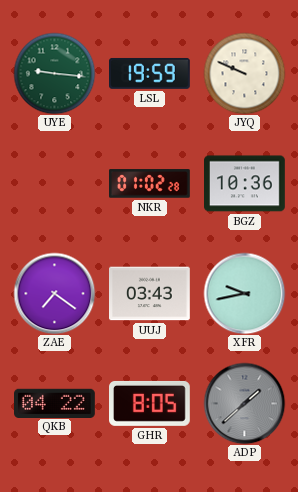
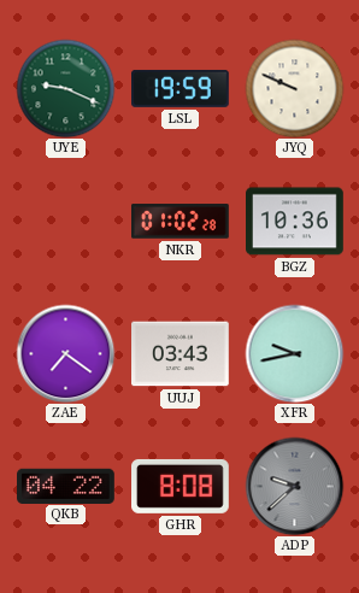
UYE: 9:16 -> 9:19
GHR: 8:05 -> 8:08
ADP: 1:38 -> 9:38
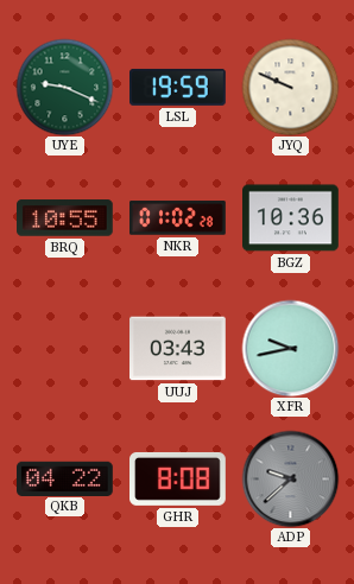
BRQ: none -> 10:55
ZAE: 7:21 -> none
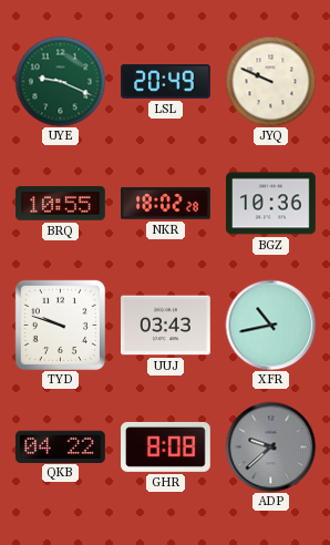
LSL: 19:59 -> 20:49
NKR: 01:02 -> 18:02
TYD: none -> 9:48
XFR: 9:43 -> 10:43
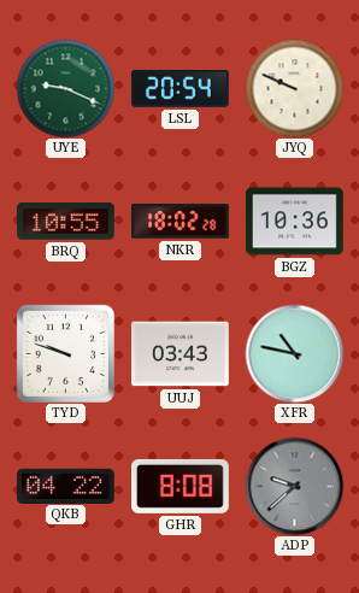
LSL: 20:49 -> 20:54
XFR: 10:43 -> 10:47
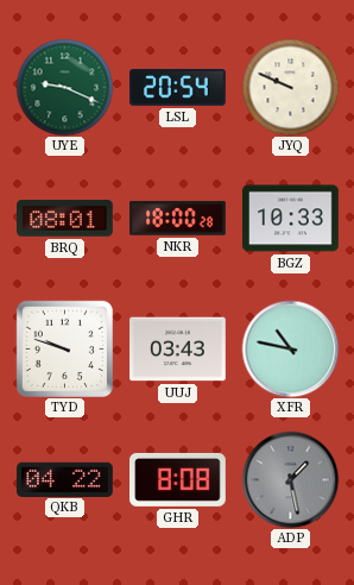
BRQ: 10:55 -> 08:01
NKR: 18:02 -> 18:00
BGZ: 10:36 -> 10:33
ADP: 9:38 -> 1:28
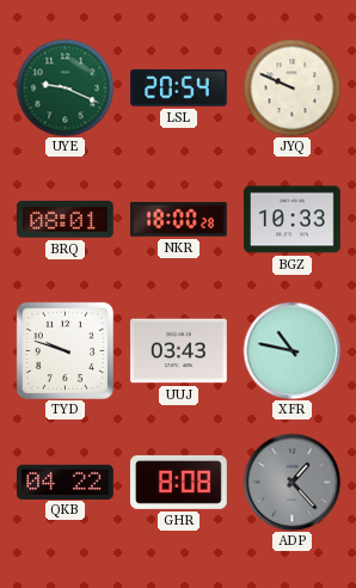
ADP: 1:28 -> 1:23
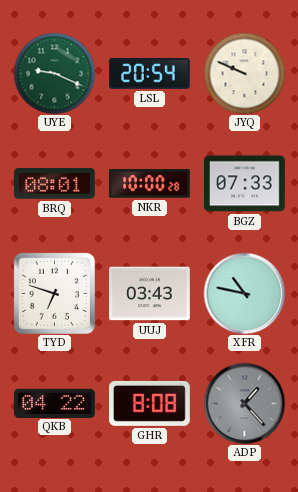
NKR: 18:00 -> 10:00
BGZ: 10:33 -> 07:33
TYD: 9:48 -> 6:48
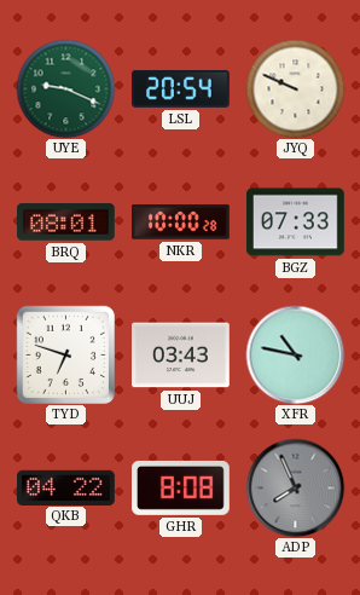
ADP: 1:23 -> 7:56
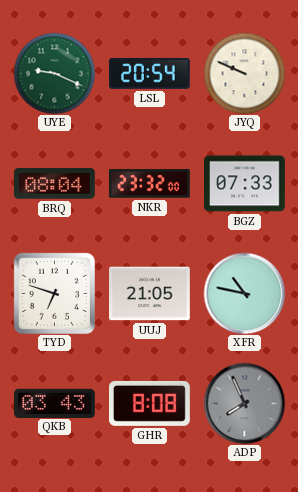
BRQ: 08:01 -> 08:04
NKR: 10:00 -> 23:32
UUJ: 03:43 -> 21:05
QKB: 04:22 -> 03:43
